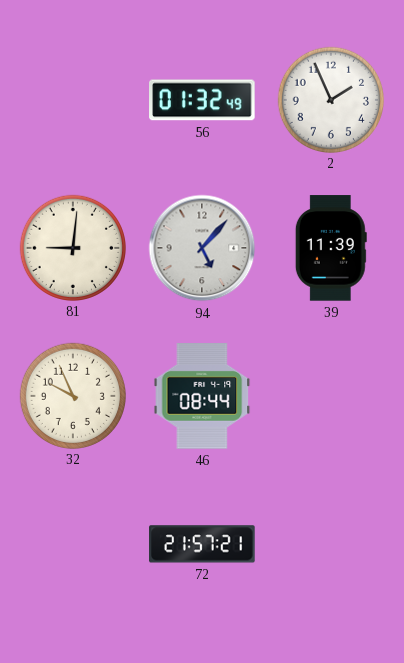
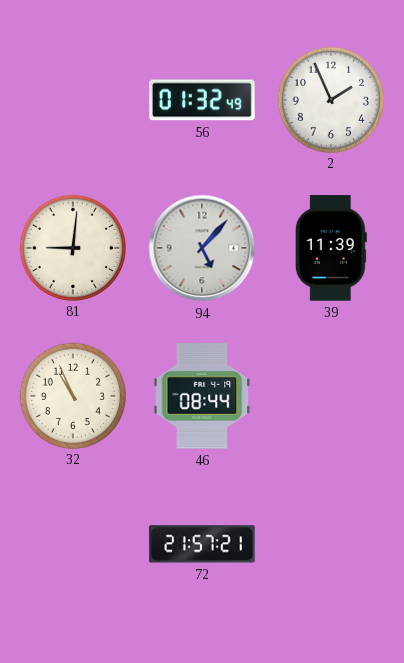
32: 9:56 -> 10:56
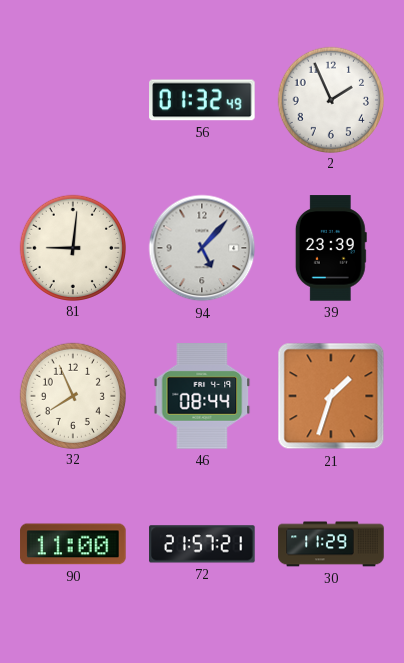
39: 11:39 -> 23:39
32: 10:56 -> 7:56
21: none -> 1:33
90: none -> 11:00
30: none -> 11:29
